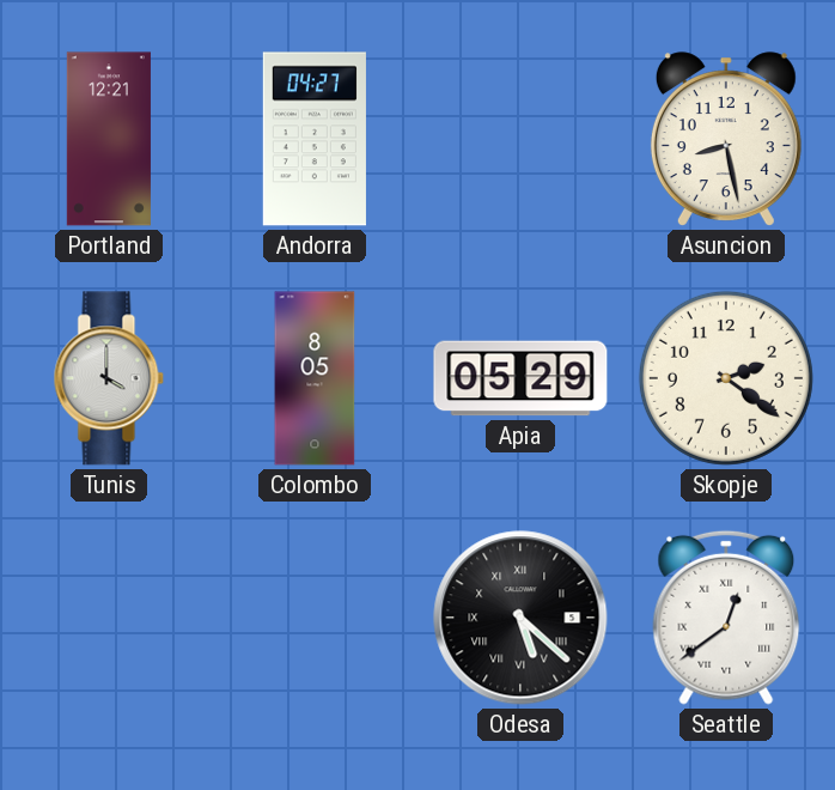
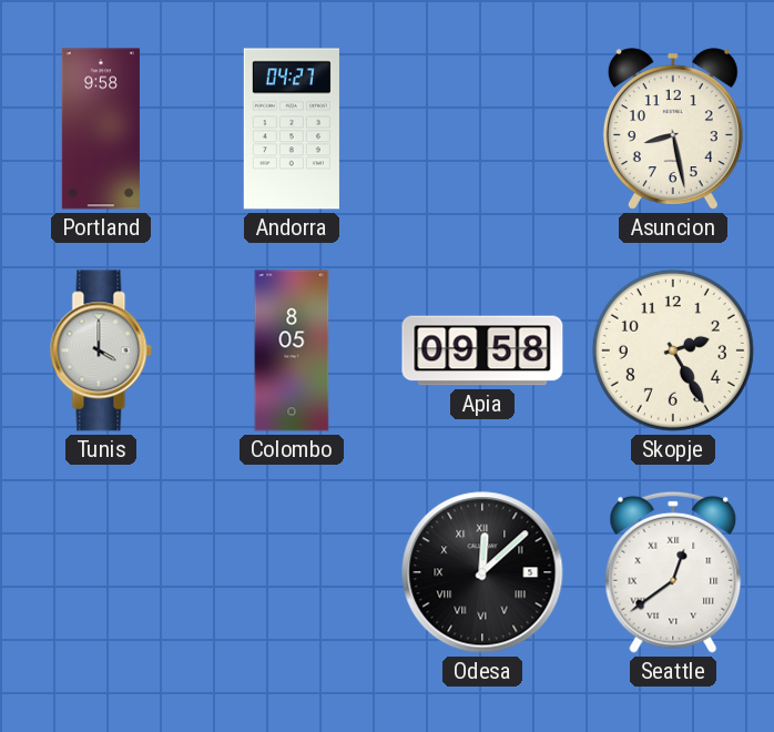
Portland: 12:21 -> 9:58
Apia: 05:29 -> 09:58
Skopje: 2:21 -> 2:25
Odesa: 5:22 -> 12:08
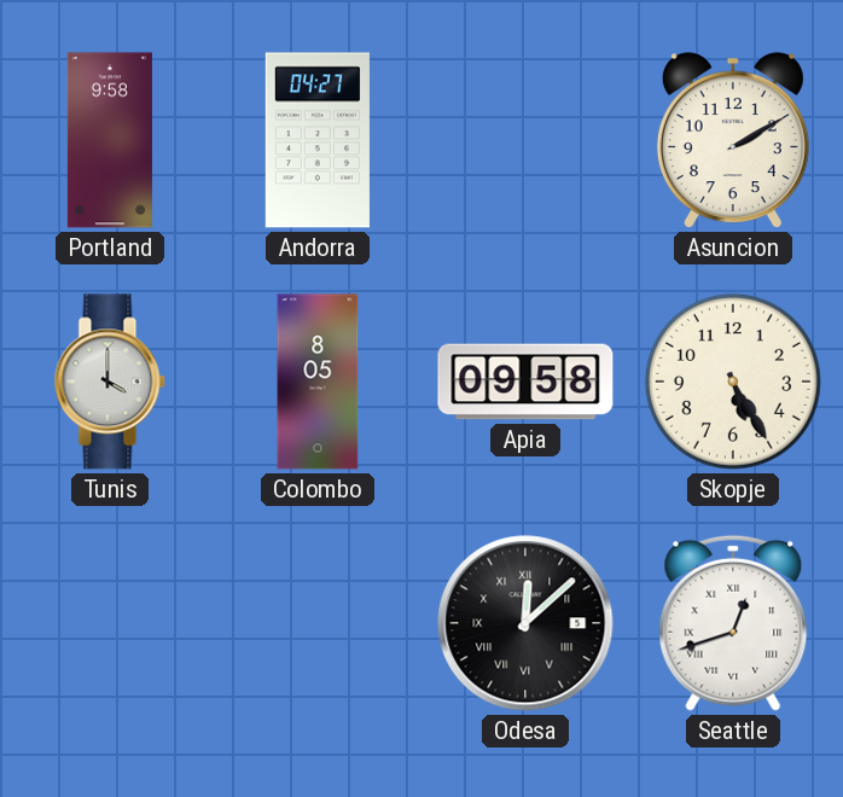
Asuncion: 8:28 -> 2:10
Skopje: 2:25 -> 5:25
Seattle: 12:39 -> 12:42
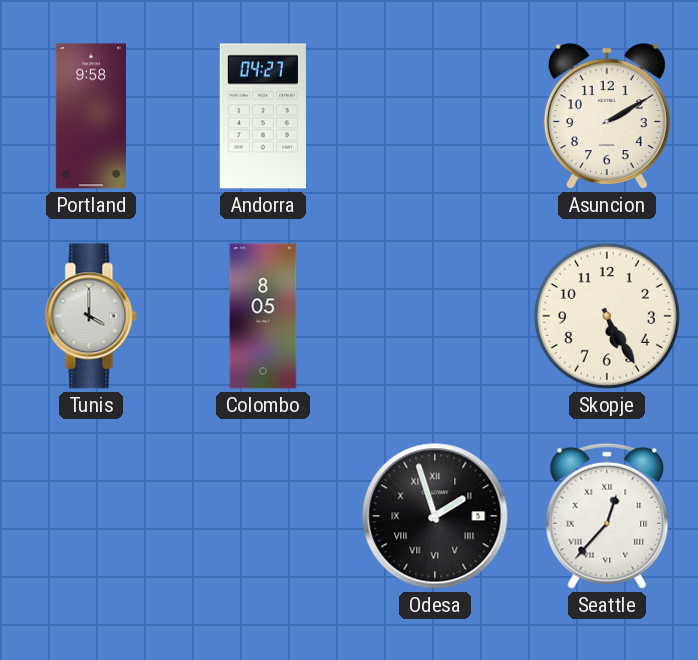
Apia: 09:58 -> none
Odesa: 12:08 -> 1:57
Seattle: 12:42 -> 12:37
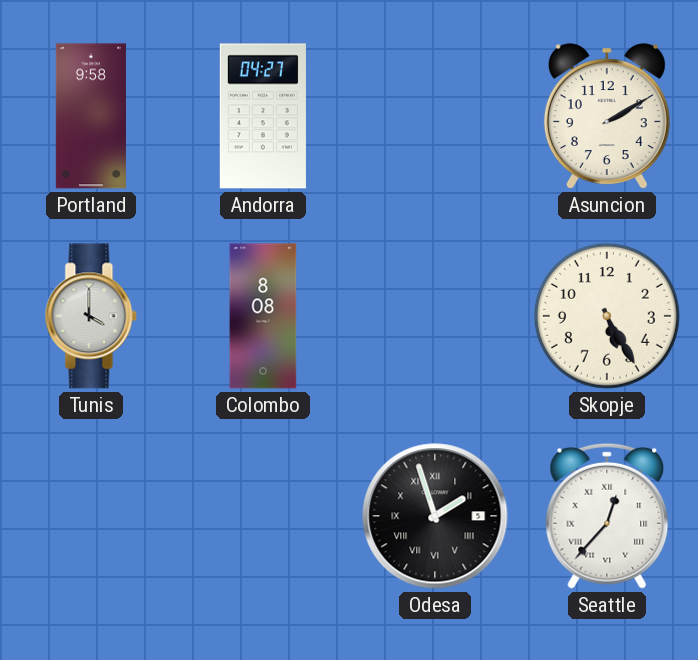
Colombo: 8:05 -> 8:08
